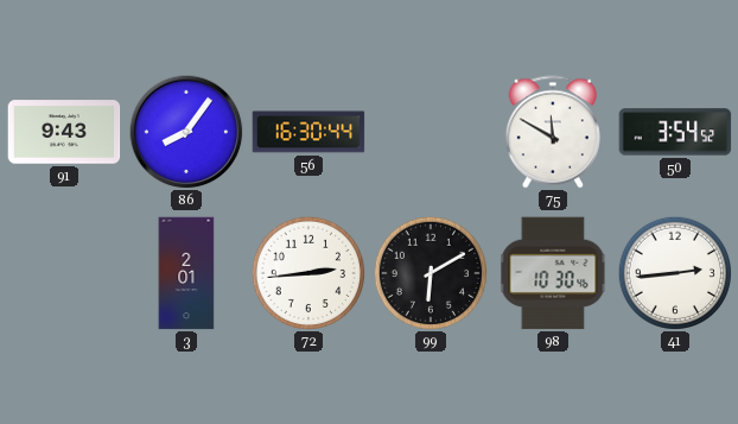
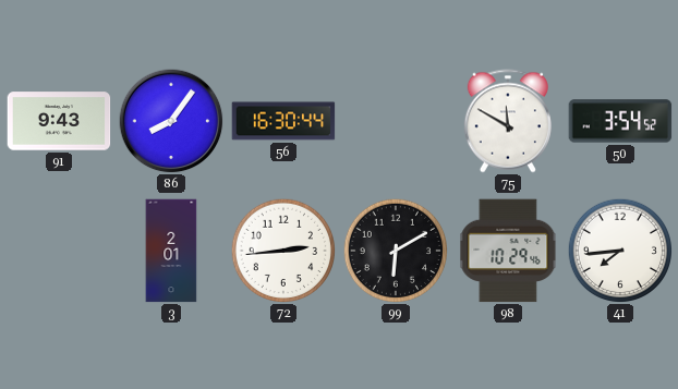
98: 10:30 -> 10:29
41: 2:44 -> 7:44
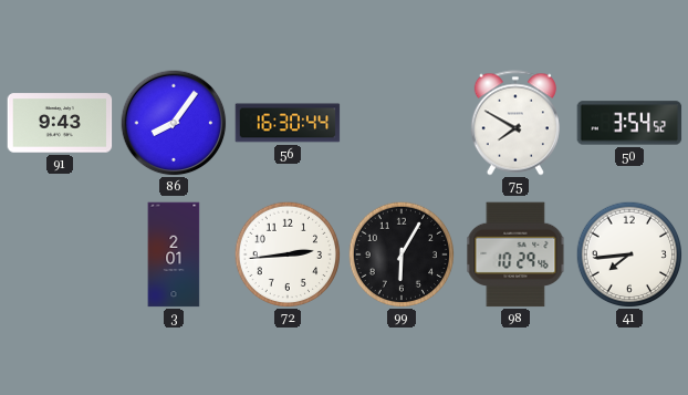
75: 11:50 -> 7:50
99: 6:10 -> 6:05
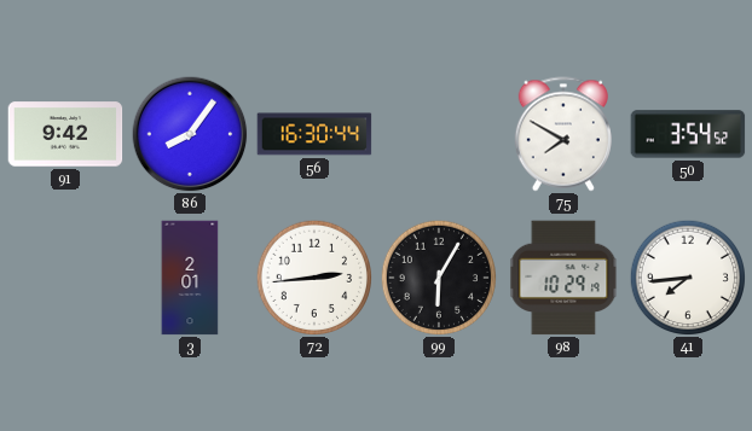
91: 9:43 -> 9:42
98: 10:29:46 -> 10:29:19
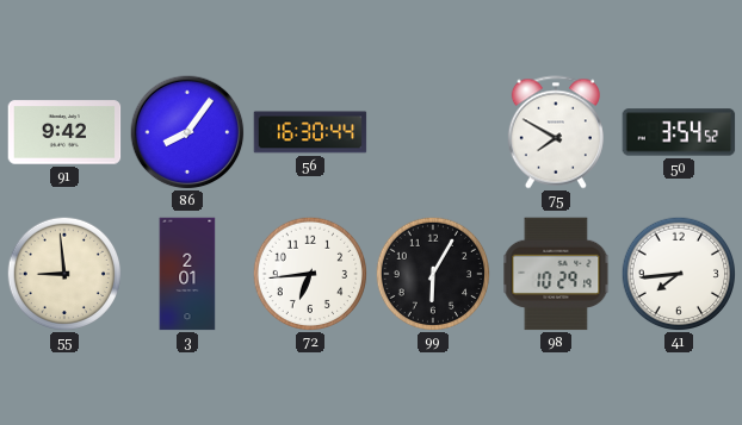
55: none -> 8:59
72: 2:44 -> 6:44
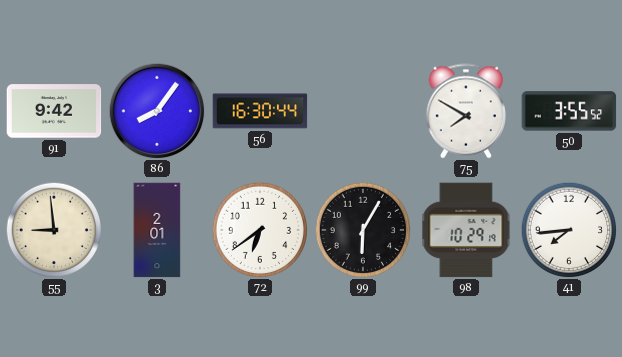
50: 3:54 -> 3:55
72: 6:44 -> 6:39
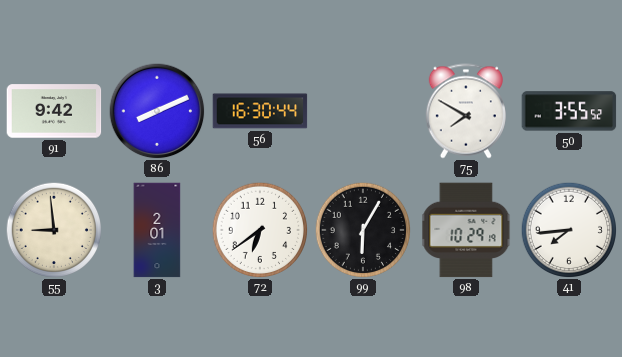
86: 8:06 -> 8:11
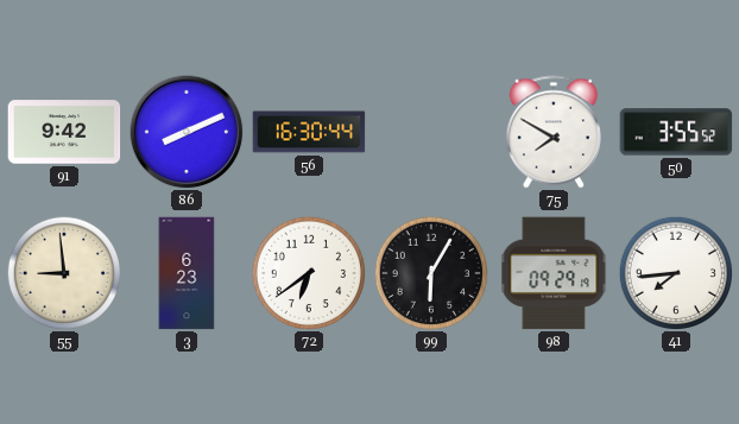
3: 2:01 -> 6:23
98: 10:29 -> 09:29
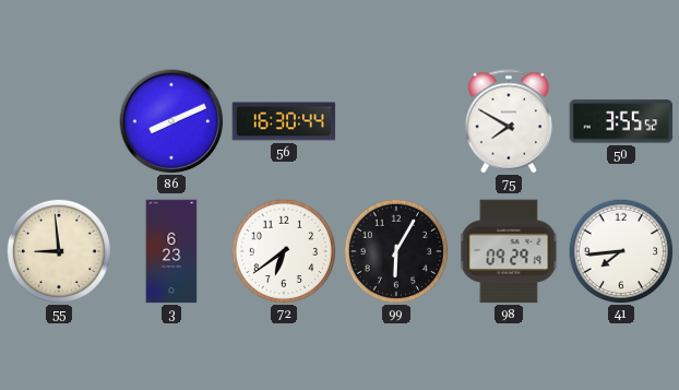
91: 9:42 -> none
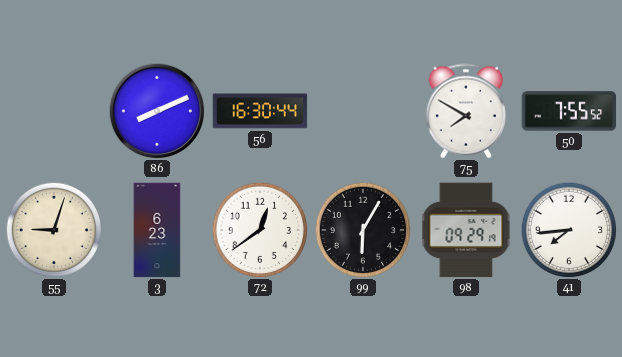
50: 3:55 -> 7:55
55: 8:59 -> 9:03
72: 6:39 -> 12:39
